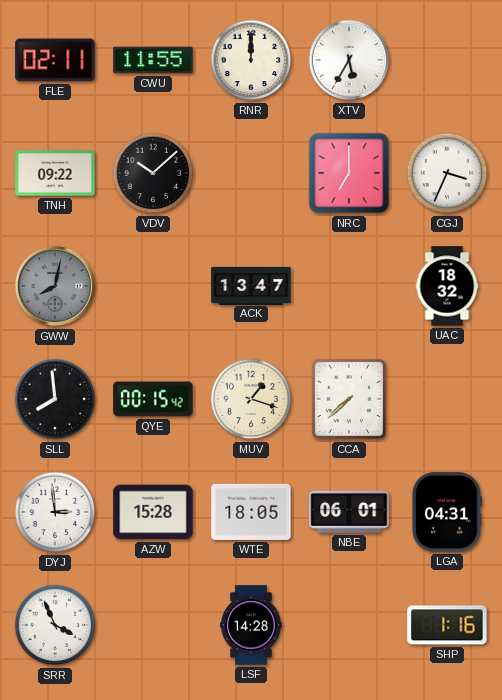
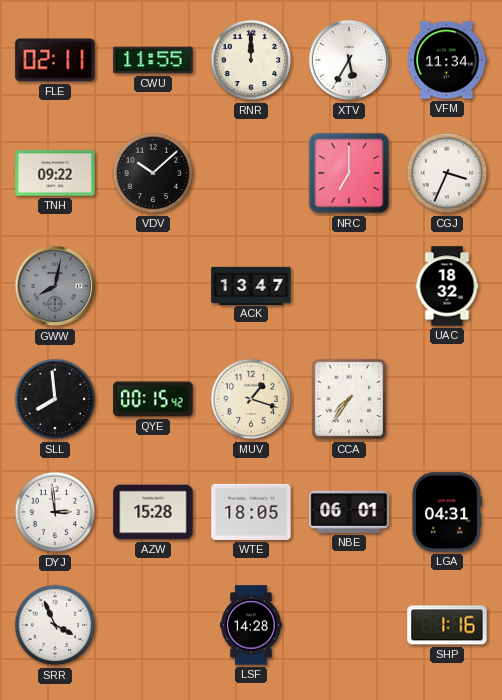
VFM: none -> 11:34
CCA: 7:38 -> 7:36
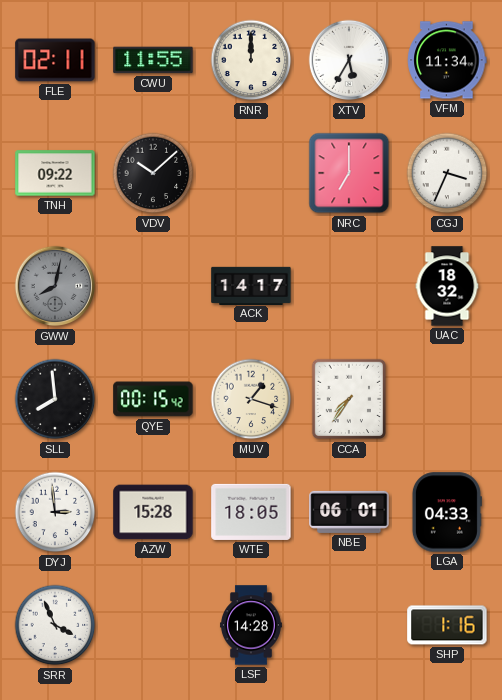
ACK: 13:47 -> 14:17
LGA: 04:31 -> 04:33
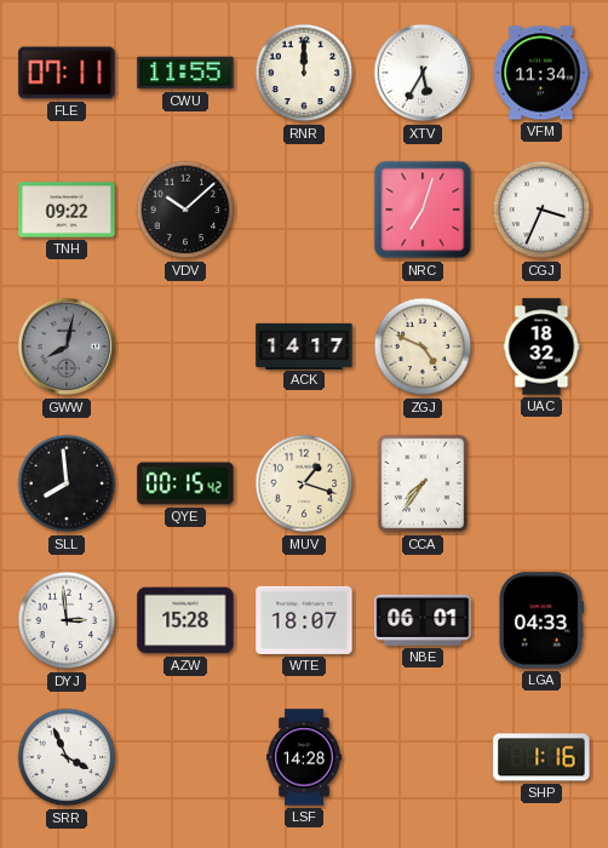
FLE: 02:11 -> 07:11
NRC: 7:00 -> 7:03
ZGJ: none -> 4:49
WTE: 18:05 -> 18:07
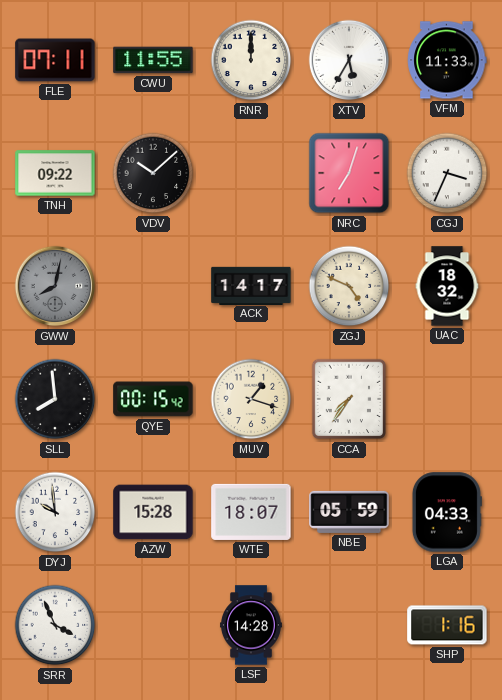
VFM: 11:34 -> 11:33
DYJ: 2:59 -> 9:59
NBE: 06:01 -> 05:59
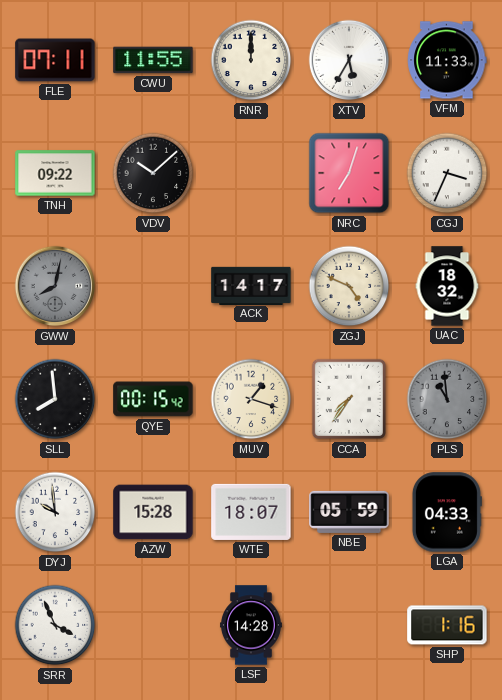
PLS: none -> 10:59
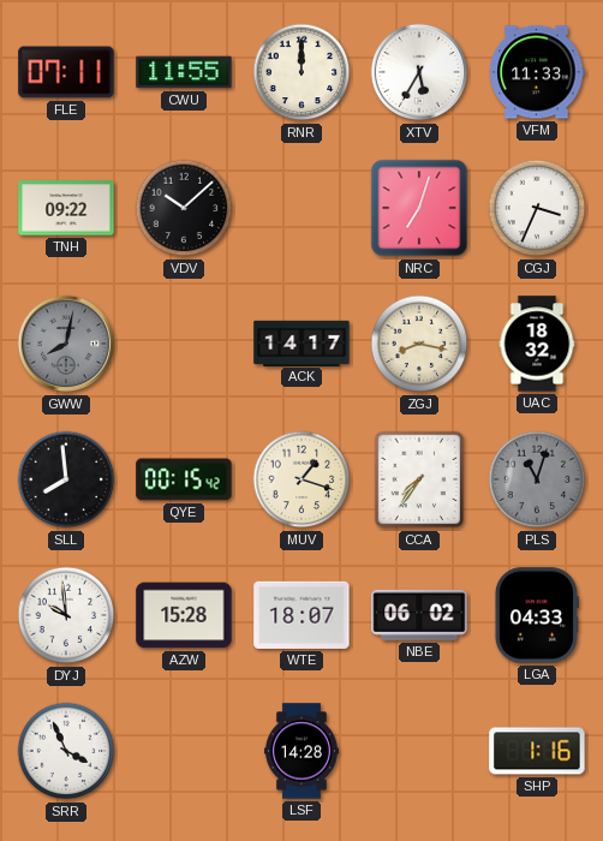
ZGJ: 4:49 -> 8:17
PLS: 10:59 -> 11:03
NBE: 05:59 -> 06:02
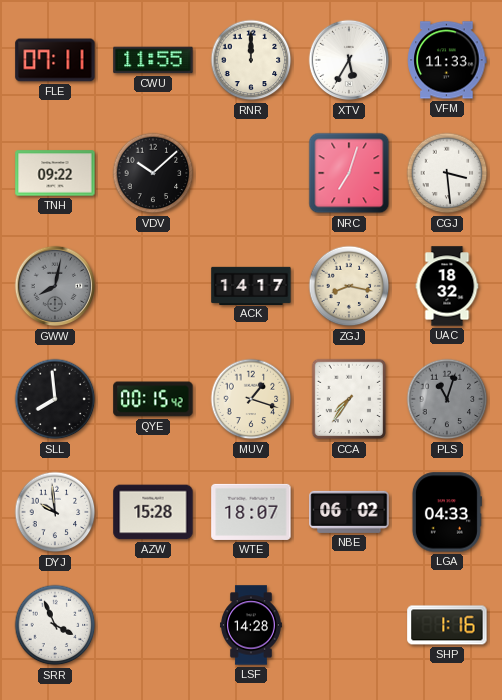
CGJ: 3:34 -> 3:29
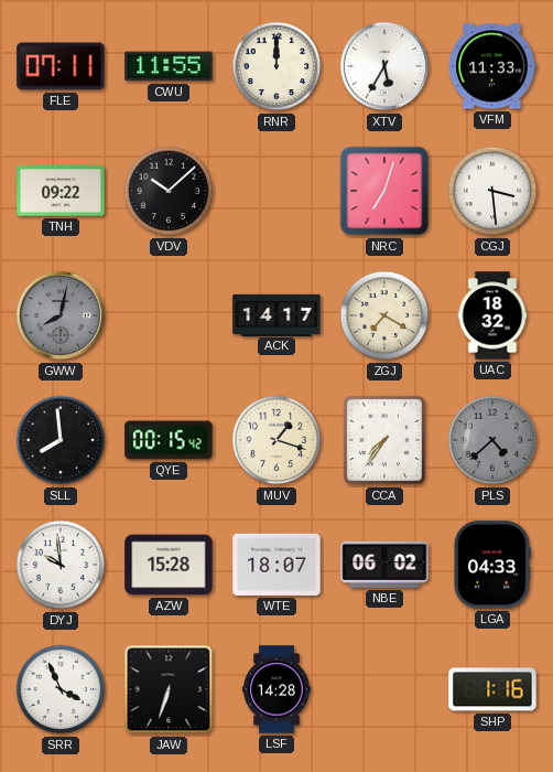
ZGJ: 8:17 -> 7:20
PLS: 11:03 -> 4:38
JAW: none -> 6:33
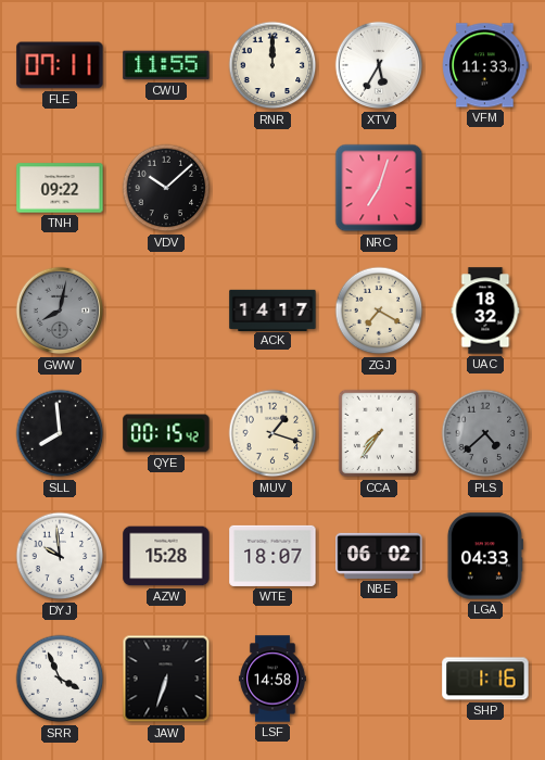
CGJ: 3:29 -> none
LSF: 14:28 -> 14:58
